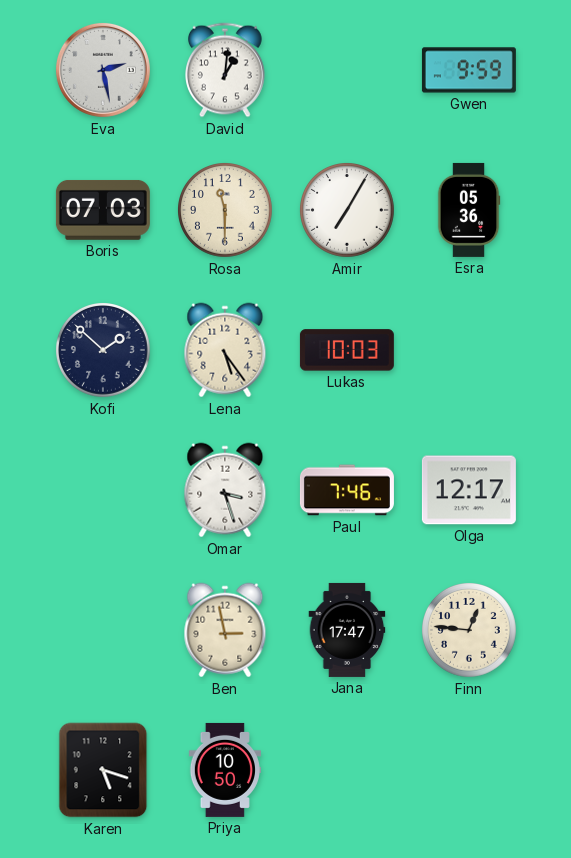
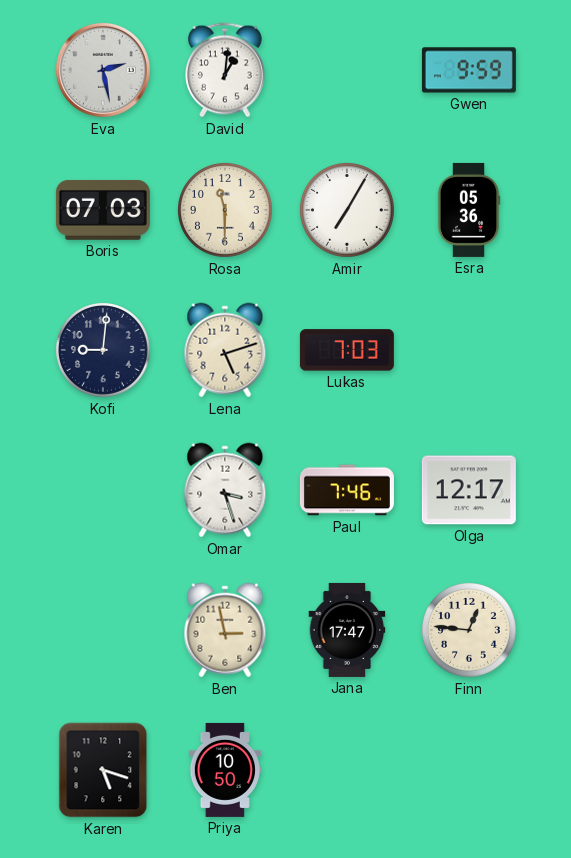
Kofi: 1:52 -> 9:01
Lena: 5:24 -> 5:12
Lukas: 10:03 -> 7:03
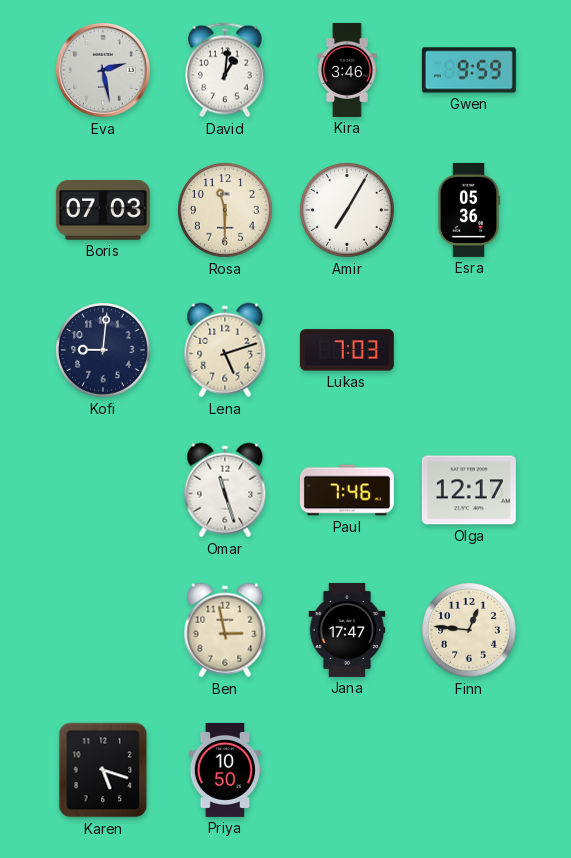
Kira: none -> 3:46
Omar: 3:27 -> 11:27
